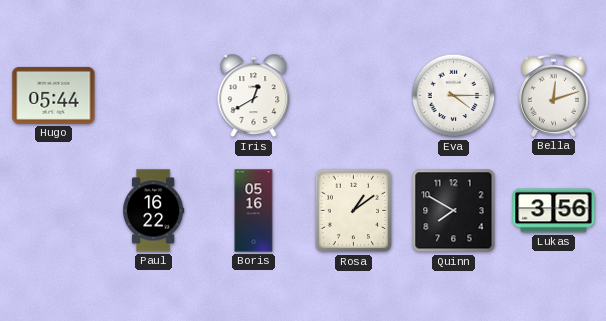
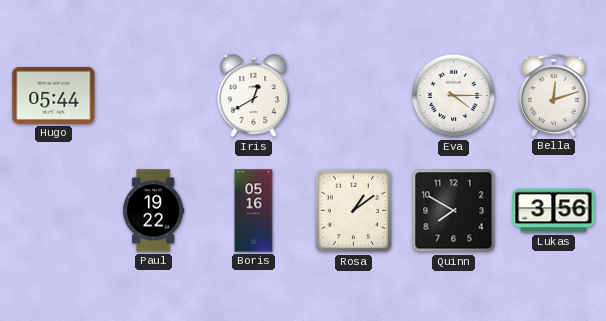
Paul: 16:22 -> 19:22
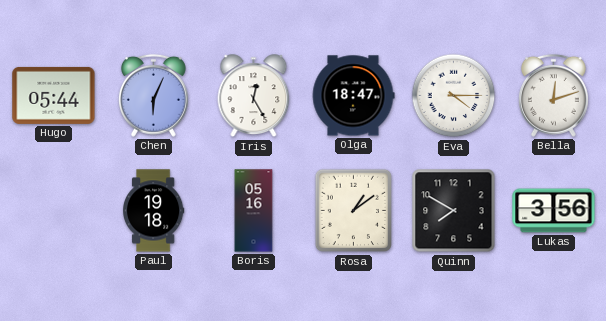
Chen: none -> 6:04
Iris: 12:40 -> 12:25
Olga: none -> 18:47
Paul: 19:22 -> 19:18
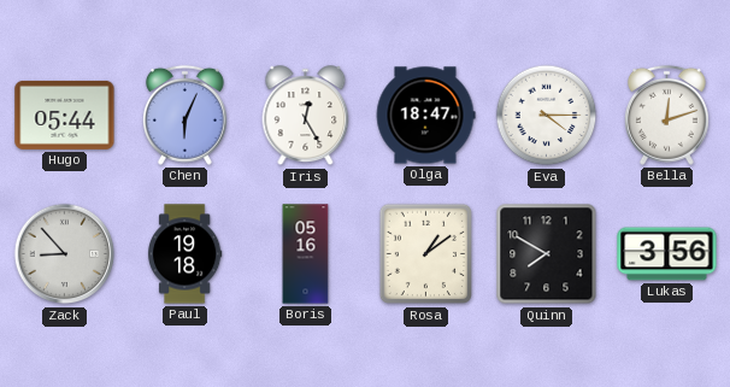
Zack: none -> 8:53
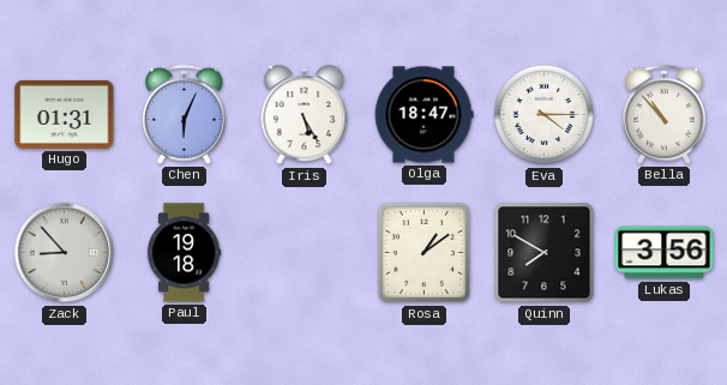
Hugo: 05:44 -> 01:31
Iris: 12:25 -> 5:25
Bella: 12:12 -> 10:53
Boris: 05:16 -> none
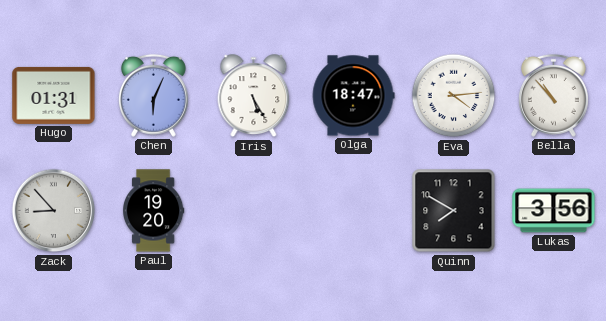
Eva: 4:15 -> 4:14
Paul: 19:18 -> 19:20
Rosa: 1:09 -> none
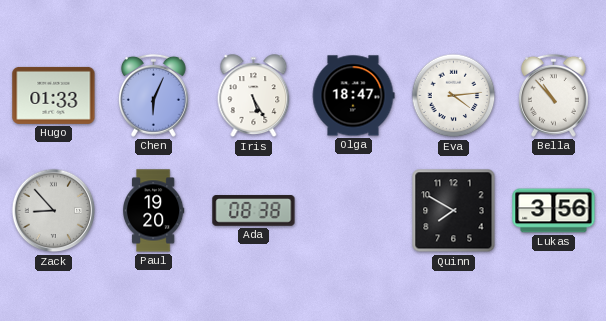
Hugo: 01:31 -> 01:33
Ada: none -> 08:38
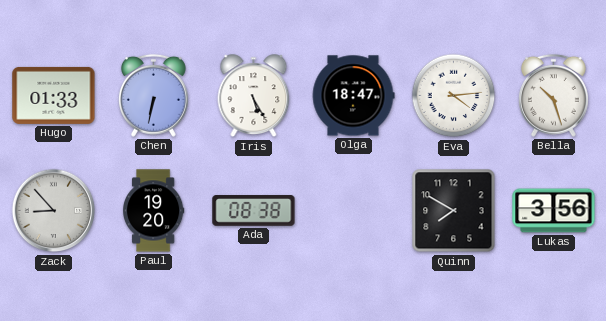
Chen: 6:04 -> 6:32
Bella: 10:53 -> 10:27
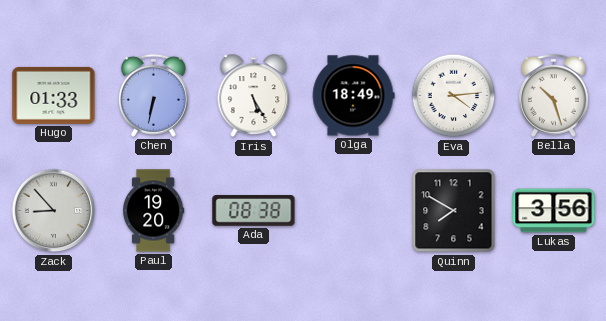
Olga: 18:47 -> 18:49
